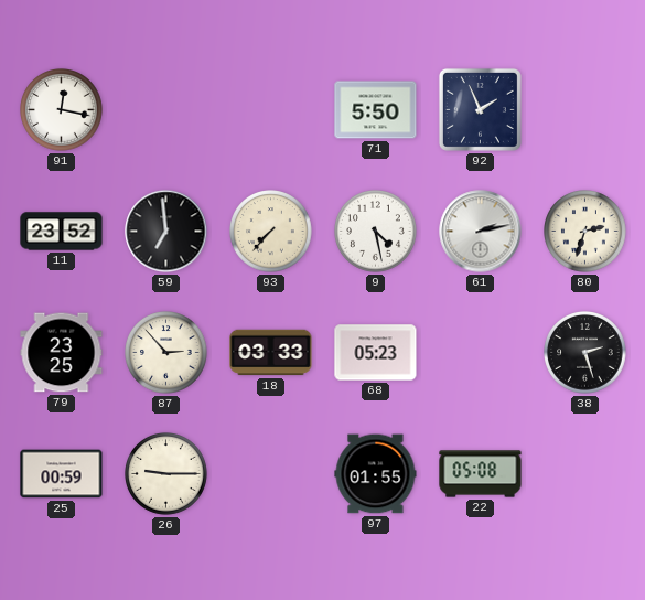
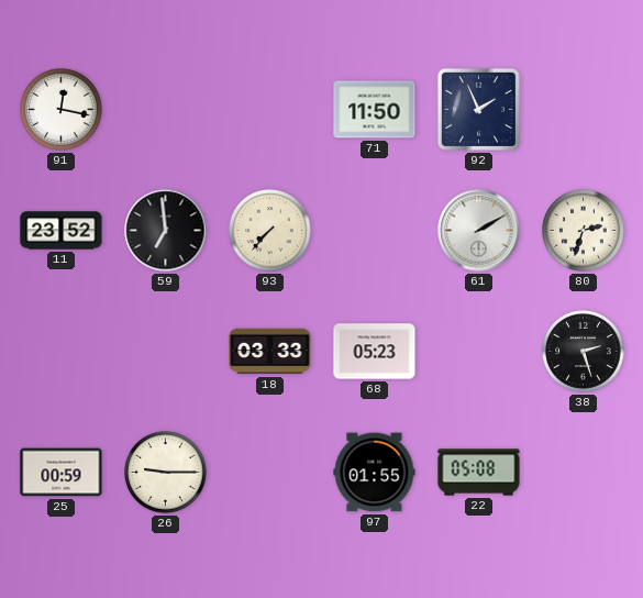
71: 5:50 -> 11:50
9: 4:28 -> none
61: 2:13 -> 2:10
79: 23:25 -> none
87: 2:53 -> none
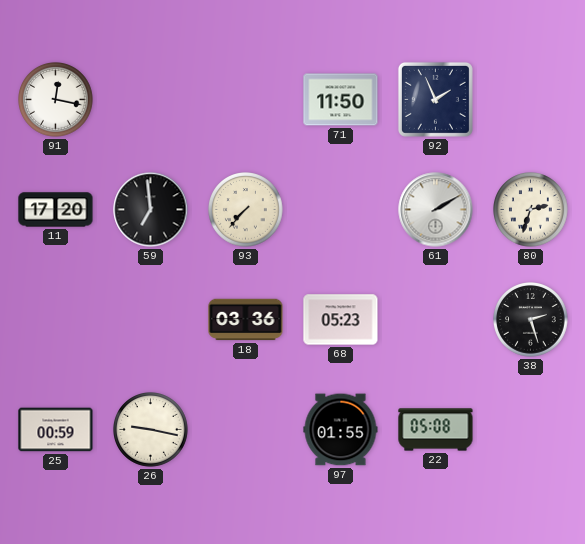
11: 23:52 -> 17:20
18: 03:33 -> 03:36
26: 9:15 -> 9:17
